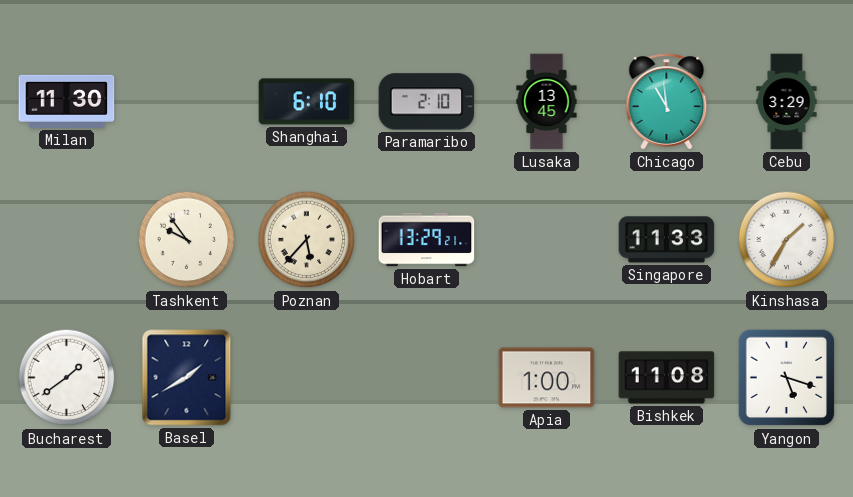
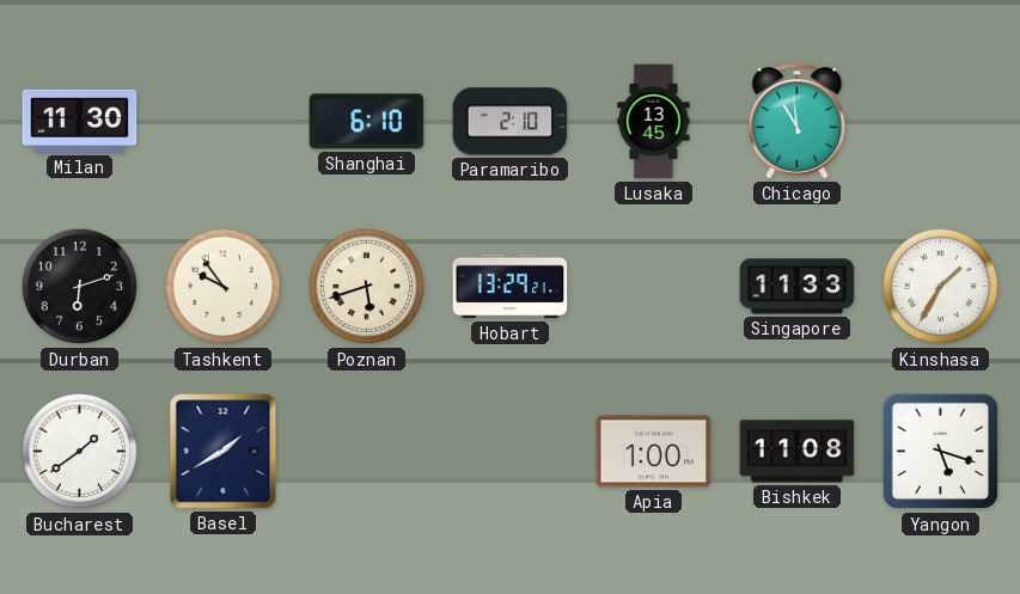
Cebu: 3:29 -> none
Durban: none -> 6:12
Poznan: 5:37 -> 5:42
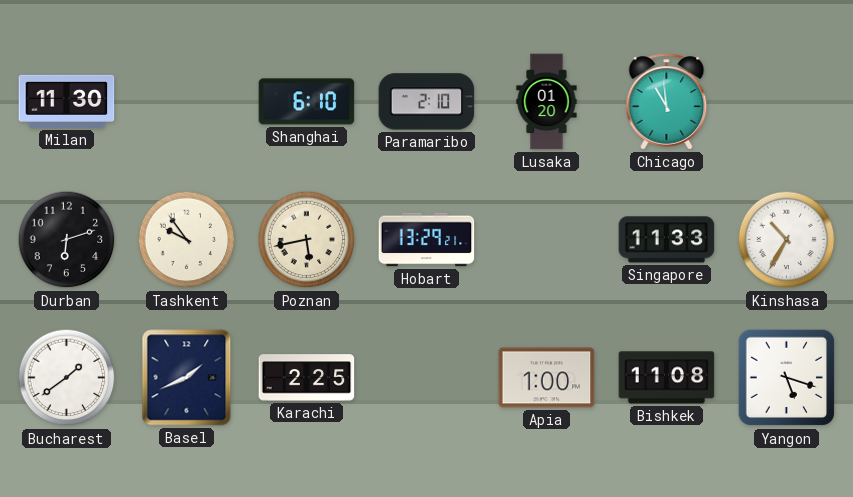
Lusaka: 13:45 -> 01:20
Poznan: 5:42 -> 5:43
Kinshasa: 1:35 -> 10:35
Basel: 1:40 -> 1:41
Karachi: none -> 2:25
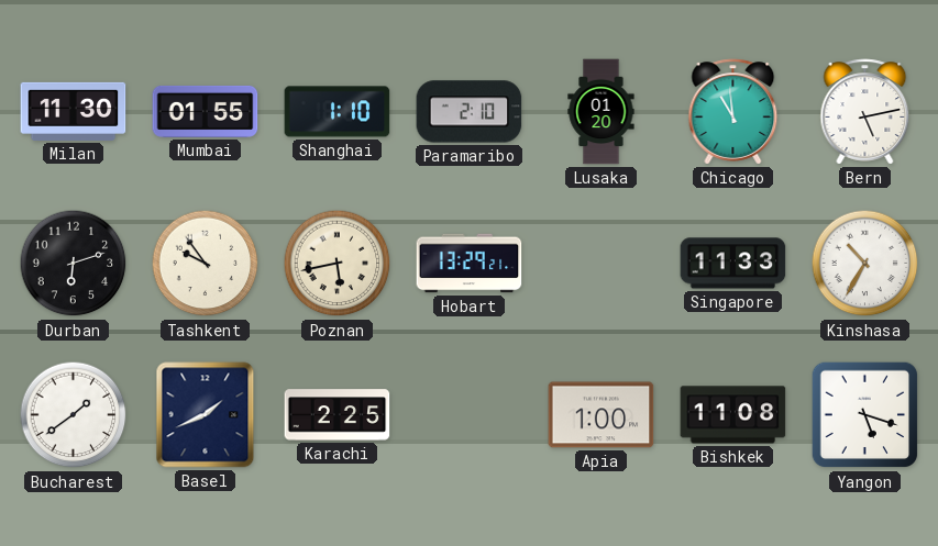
Mumbai: none -> 01:55
Shanghai: 6:10 -> 1:10
Bern: none -> 5:13
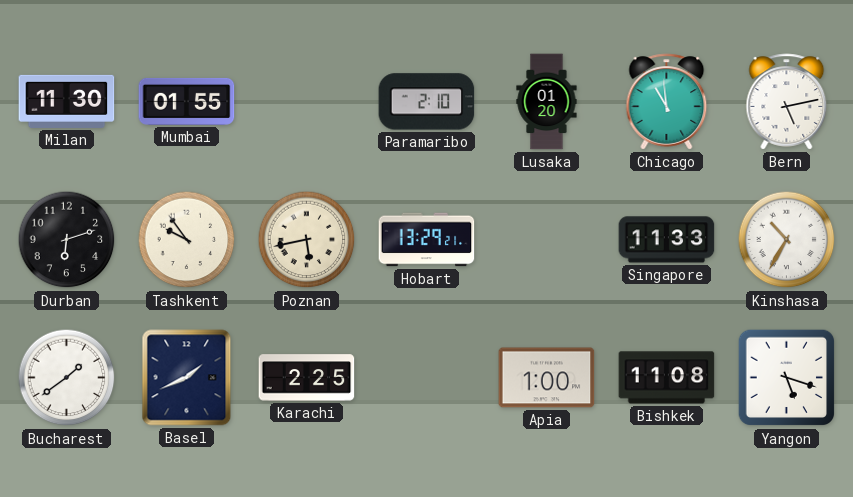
Shanghai: 1:10 -> none
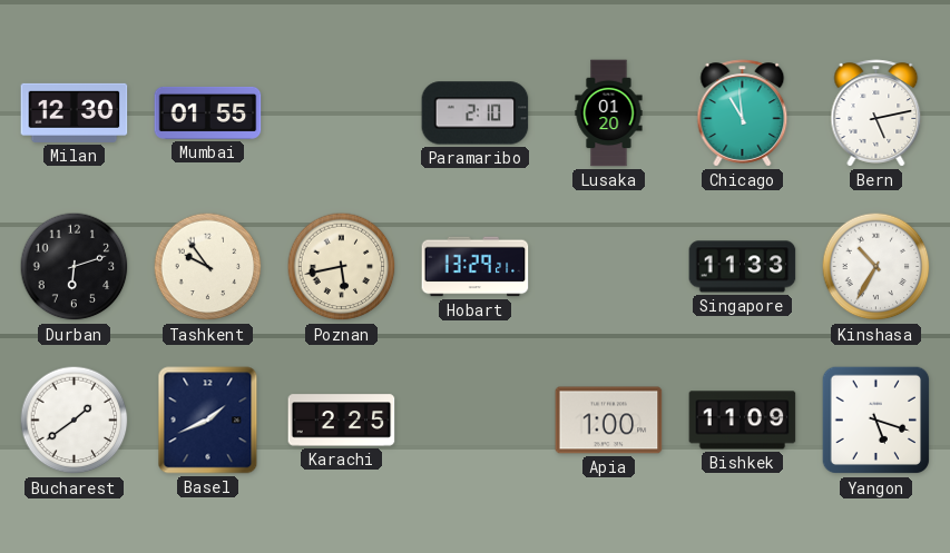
Milan: 11:30 -> 12:30
Bishkek: 11:08 -> 11:09
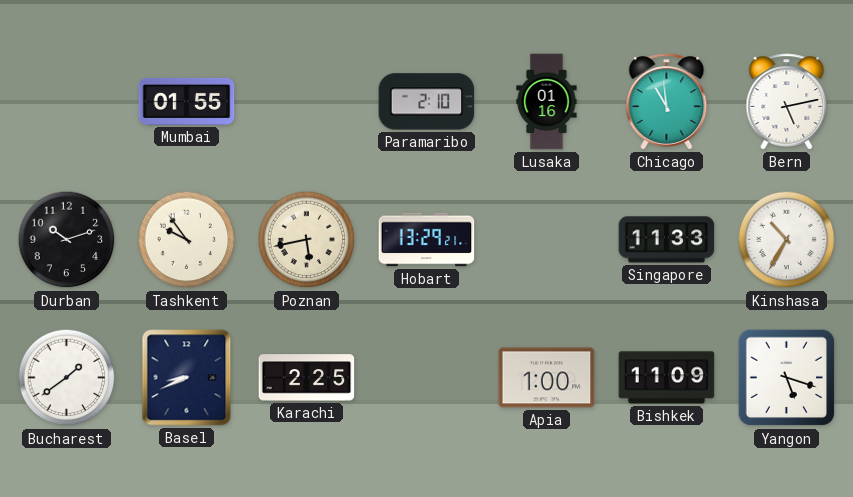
Milan: 12:30 -> none
Lusaka: 01:20 -> 01:16
Durban: 6:12 -> 10:12
Basel: 1:41 -> 8:41
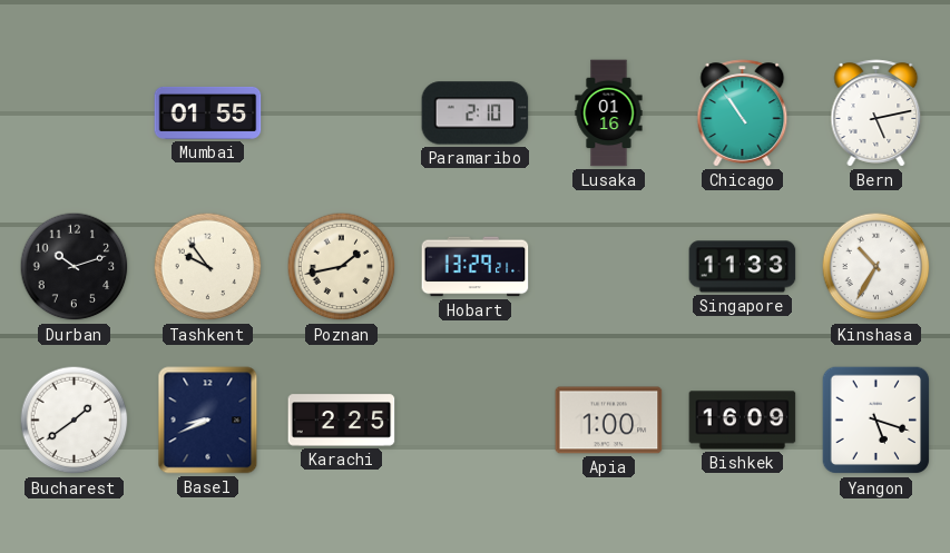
Chicago: 10:59 -> 10:54
Poznan: 5:43 -> 1:43
Bishkek: 11:09 -> 16:09
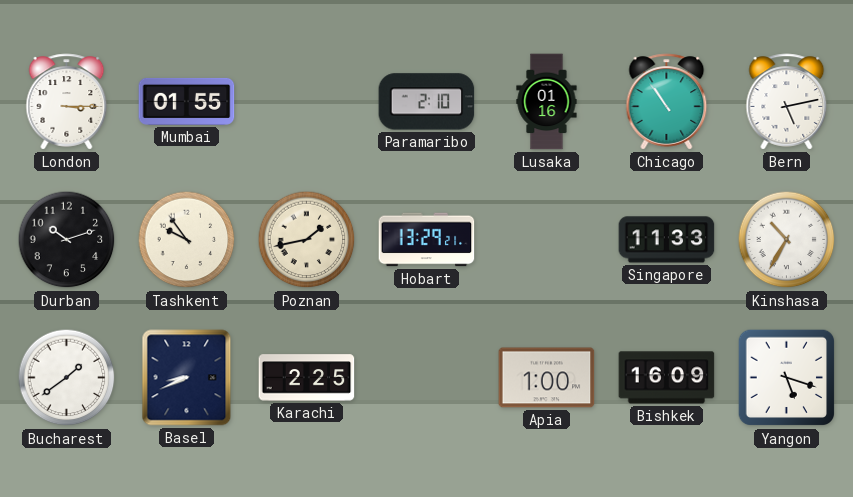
London: none -> 3:15
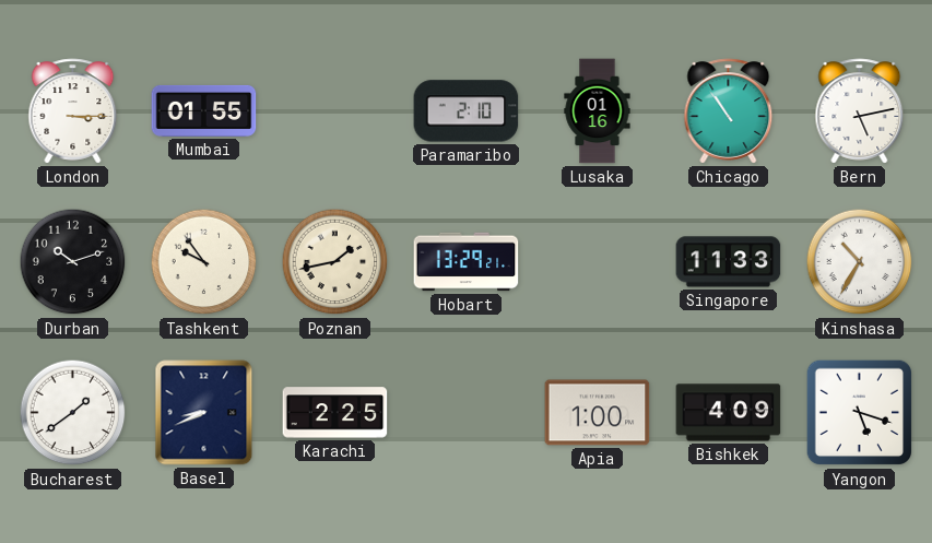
Bishkek: 16:09 -> 4:09
